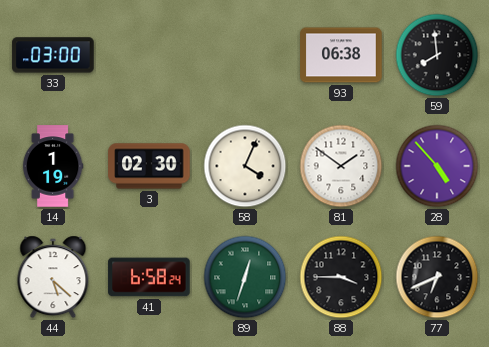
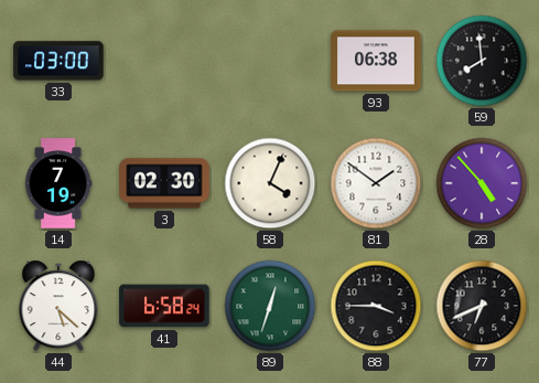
14: 1:19 -> 7:19
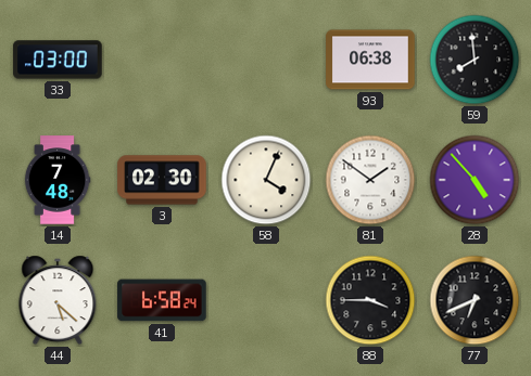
14: 7:19 -> 7:48
89: 12:33 -> none
